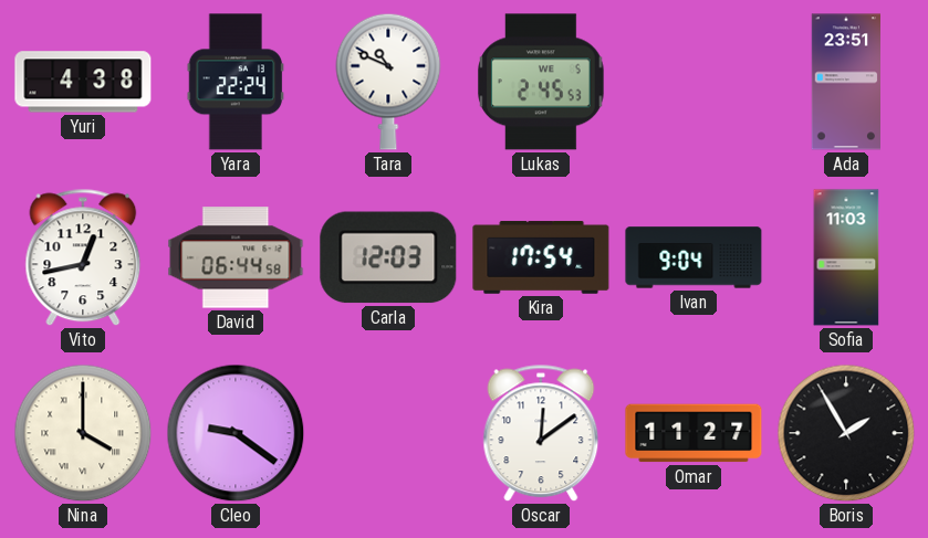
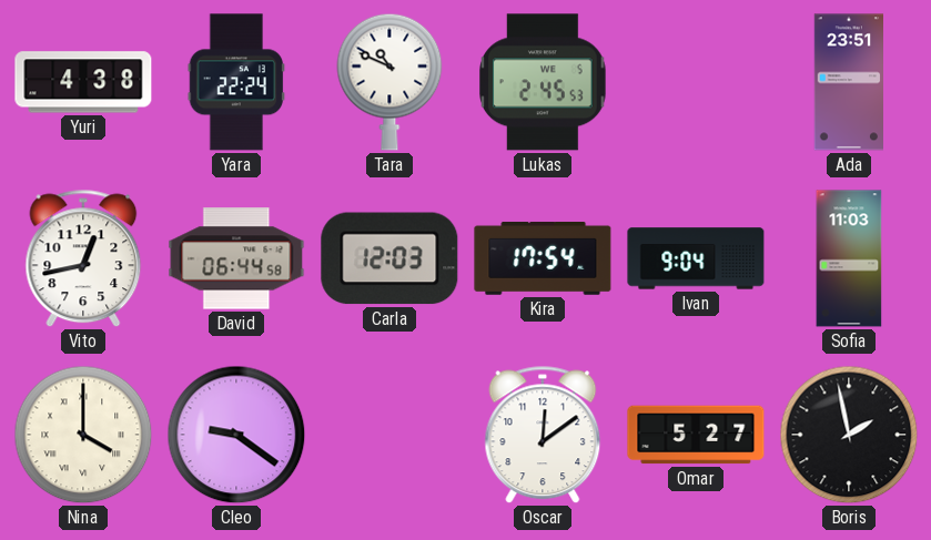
Omar: 11:27 -> 5:27
Boris: 1:55 -> 1:58
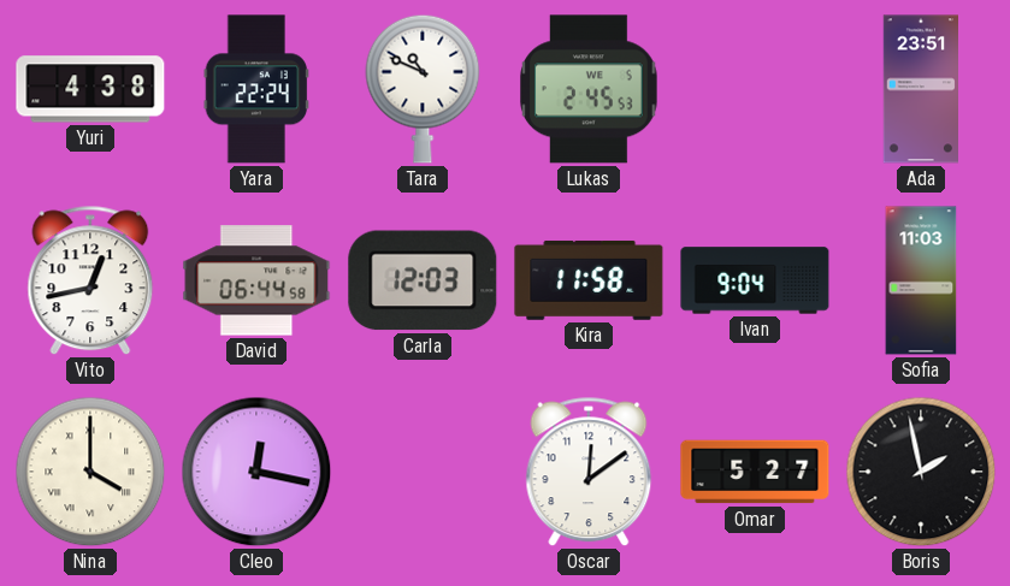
Kira: 17:54 -> 11:58
Cleo: 9:21 -> 12:17
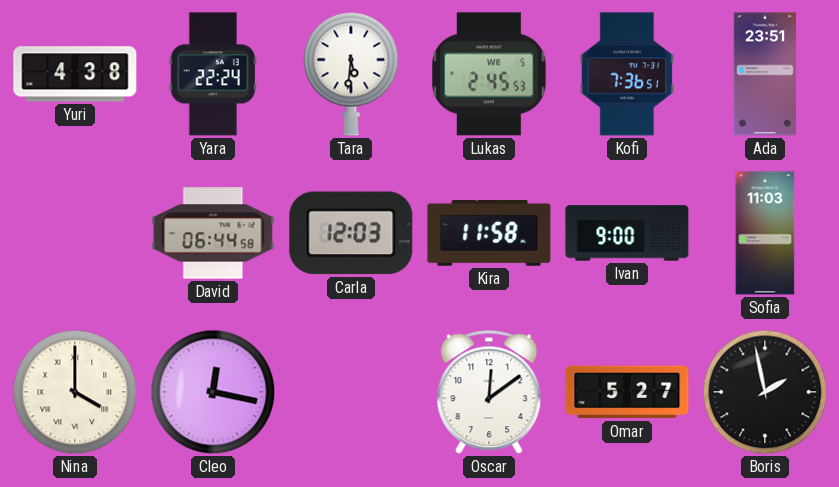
Tara: 10:49 -> 5:31
Kofi: none -> 7:36
Vito: 12:43 -> none
Ivan: 9:04 -> 9:00
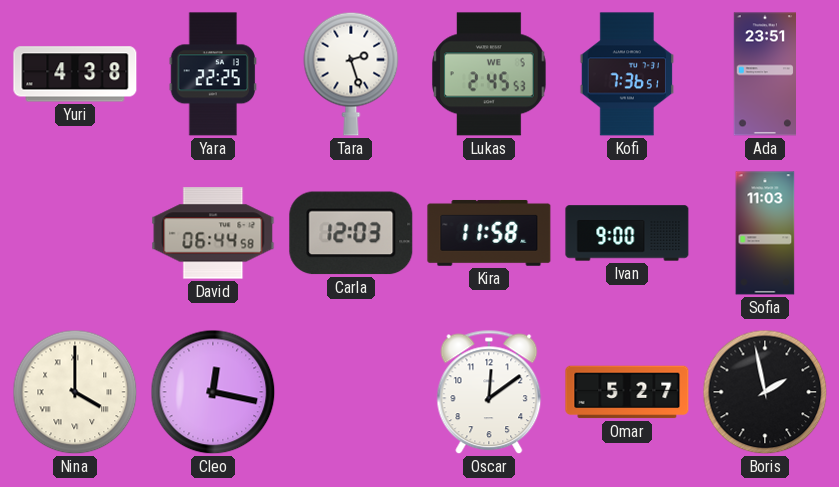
Yara: 22:24 -> 22:25
Tara: 5:31 -> 2:27
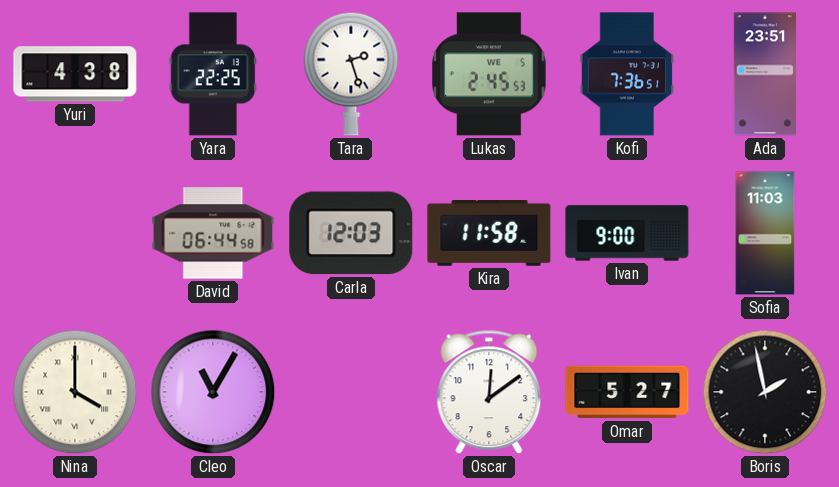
Cleo: 12:17 -> 11:05
